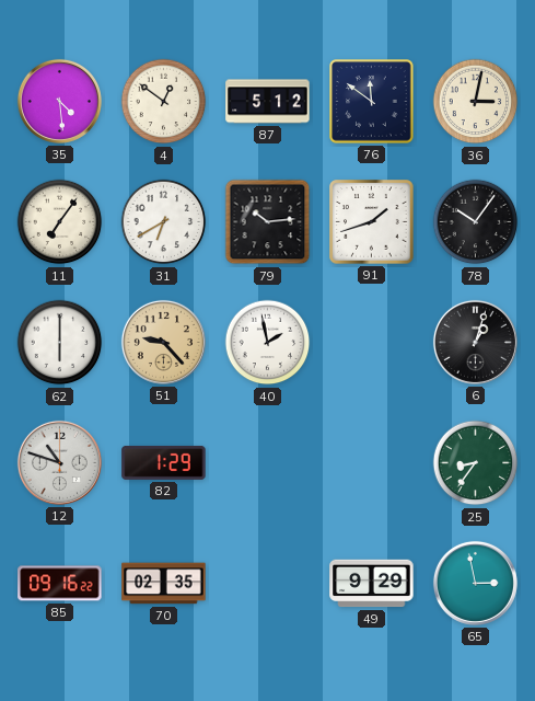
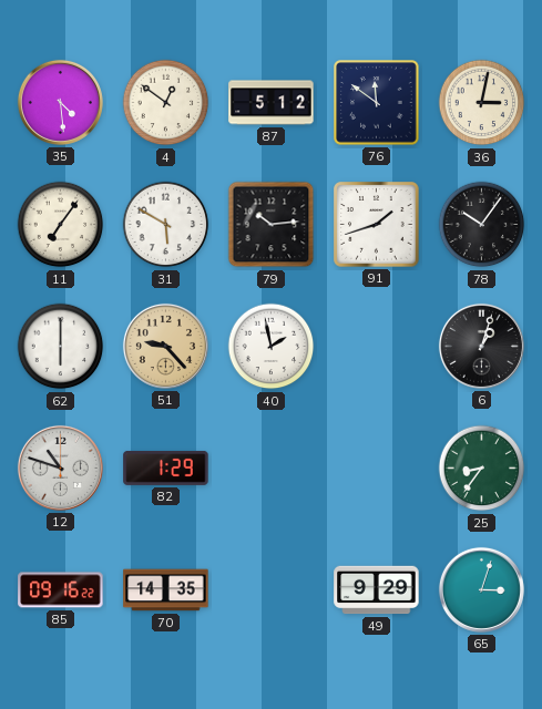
31: 6:40 -> 5:50
70: 02:35 -> 14:35
65: 2:58 -> 3:03
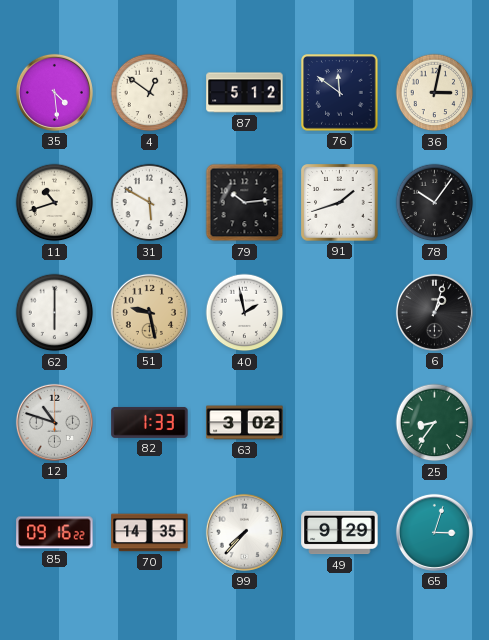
11: 7:06 -> 10:42
51: 9:23 -> 9:28
82: 1:29 -> 1:33
63: none -> 3:02
99: none -> 7:37
